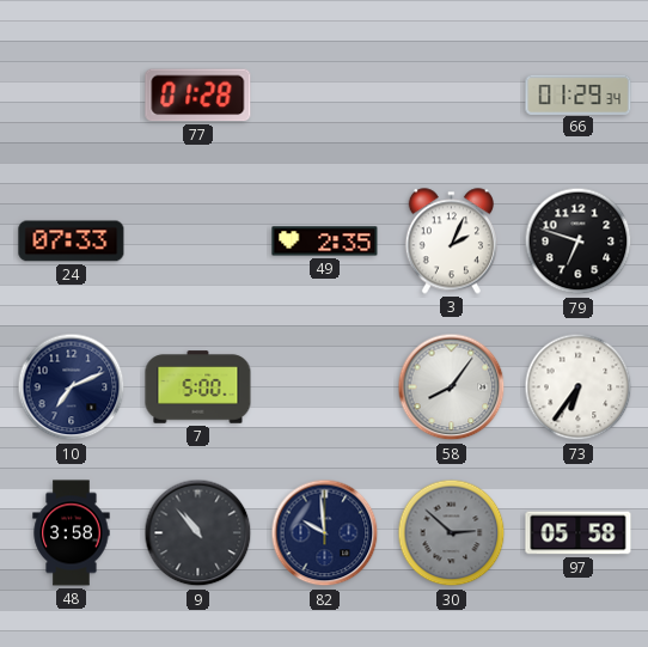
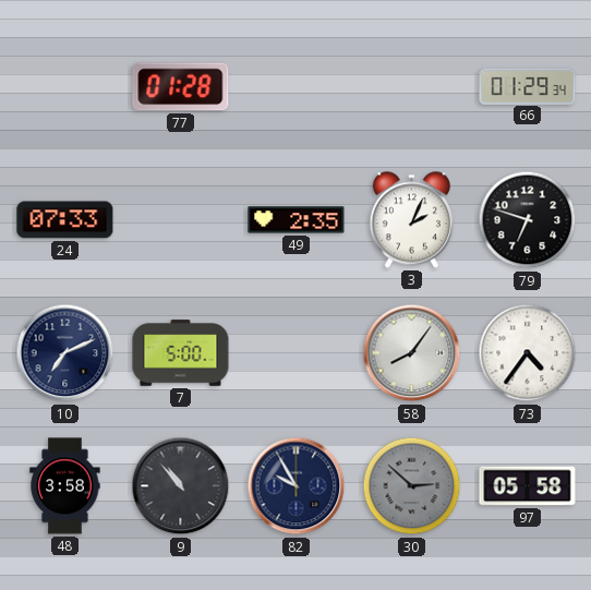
73: 6:36 -> 4:36
82: 9:59 -> 9:55
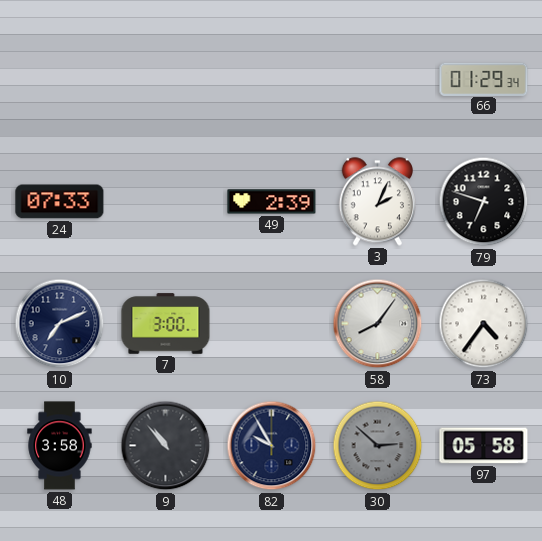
77: 01:28 -> none
49: 2:35 -> 2:39
7: 5:00 -> 3:00
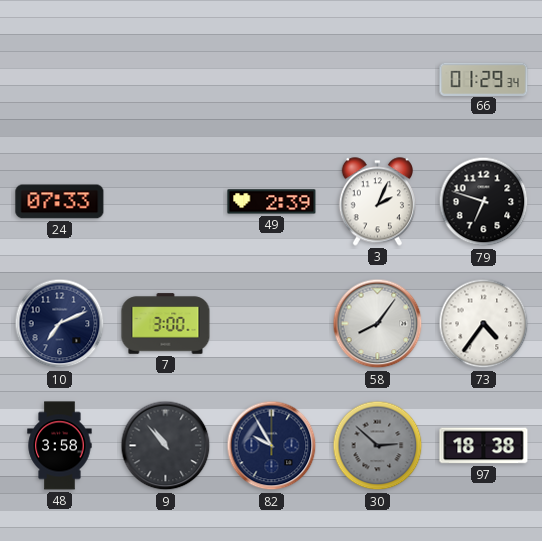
97: 05:58 -> 18:38
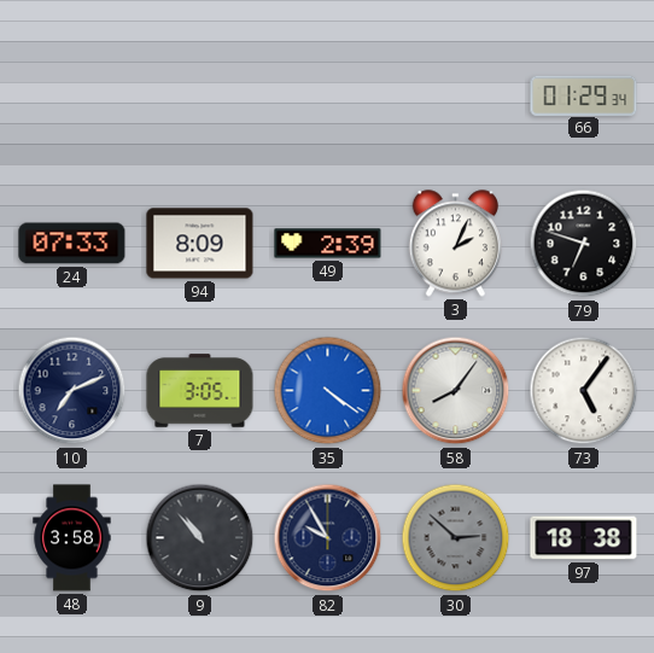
94: none -> 8:09
7: 3:00 -> 3:05
35: none -> 4:21
73: 4:36 -> 5:06
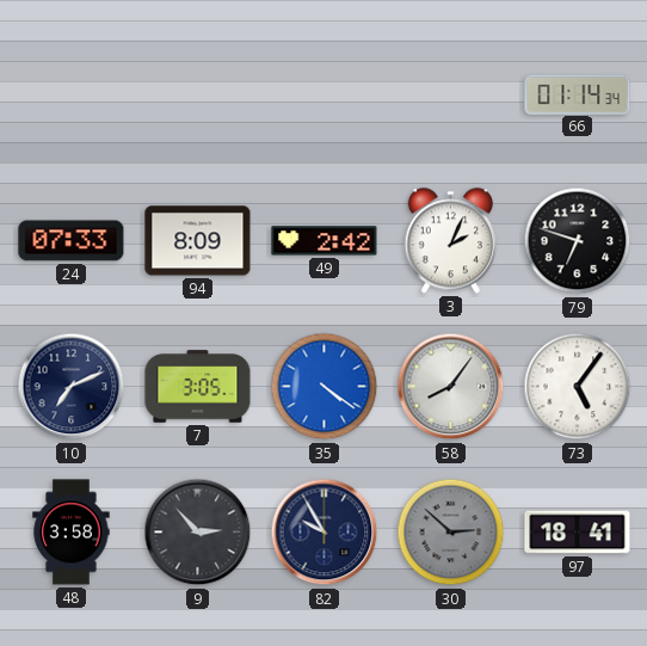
66: 01:29 -> 01:14
49: 2:39 -> 2:42
9: 10:53 -> 2:53
97: 18:38 -> 18:41
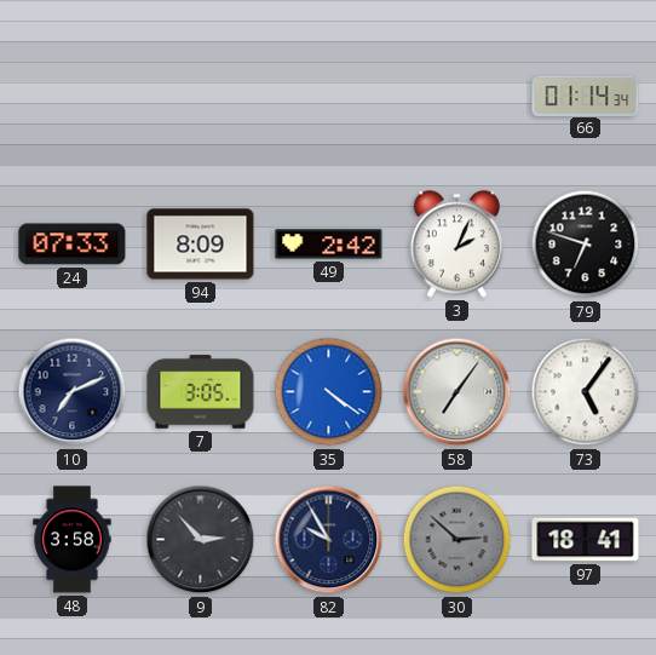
58: 8:06 -> 7:06
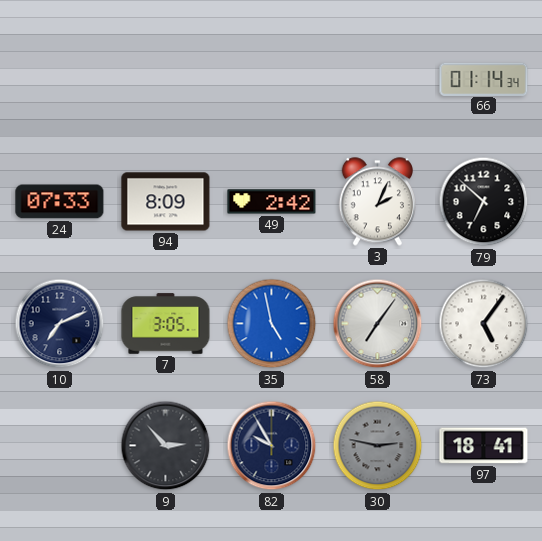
79: 6:48 -> 6:52
35: 4:21 -> 4:58
48: 3:58 -> none
30: 2:52 -> 2:47
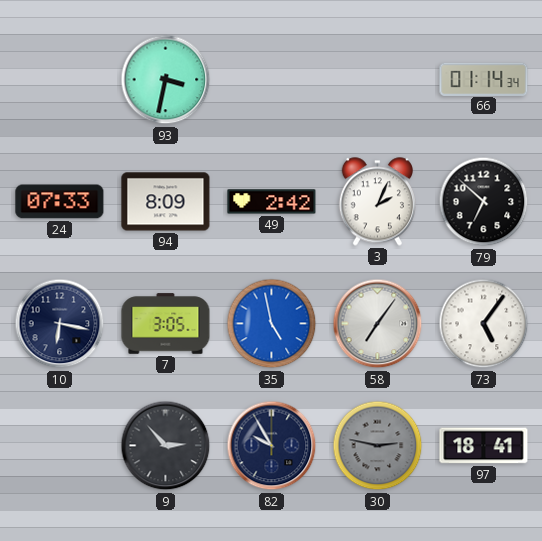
93: none -> 3:32
10: 7:11 -> 6:17
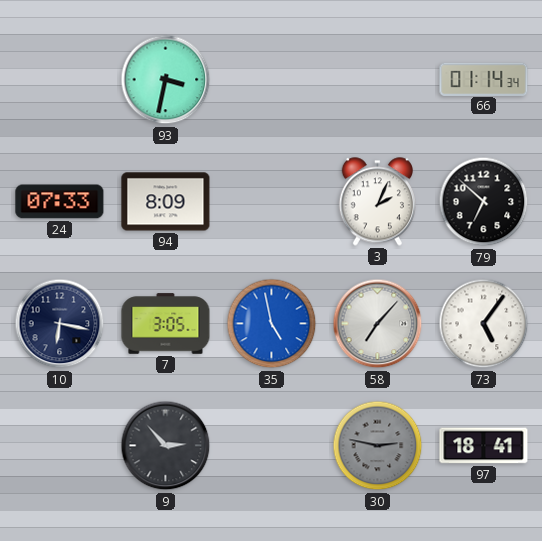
49: 2:42 -> none
58: 7:06 -> 7:07
82: 9:55 -> none
